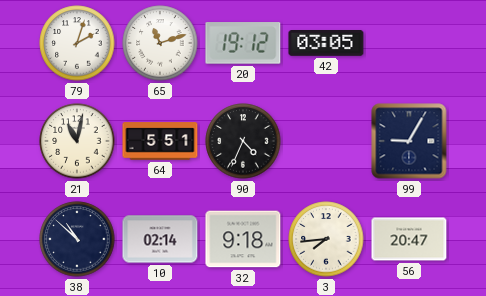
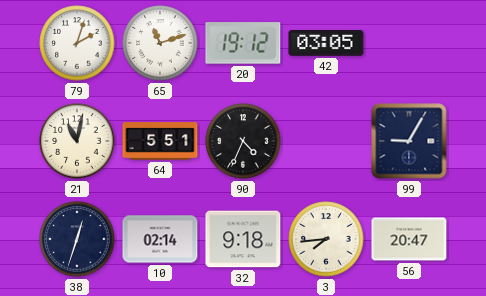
38: 10:52 -> 12:33
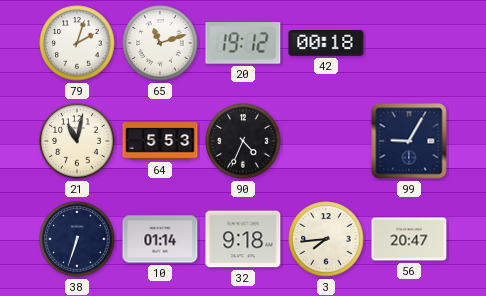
42: 03:05 -> 00:18
64: 5:51 -> 5:53
38: 12:33 -> 6:33
10: 02:14 -> 01:14
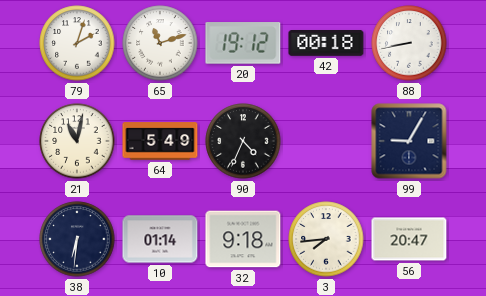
88: none -> 8:43
64: 5:53 -> 5:49
38: 6:33 -> 6:31
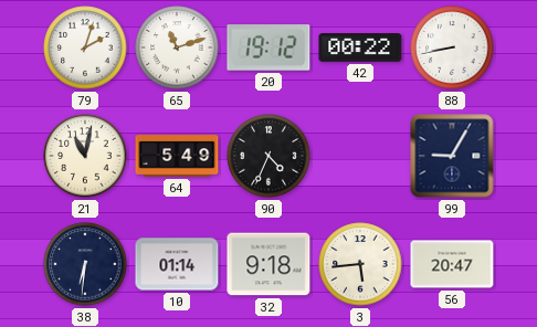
42: 00:18 -> 00:22
3: 7:44 -> 5:44
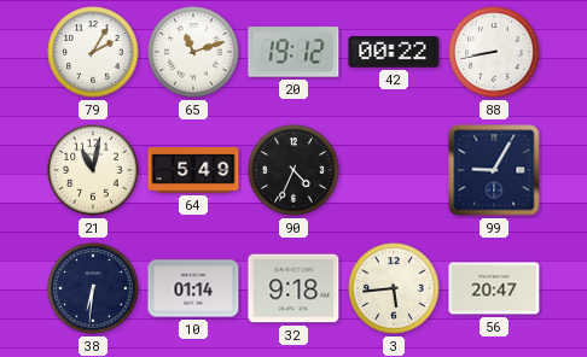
79: 2:03 -> 2:05
